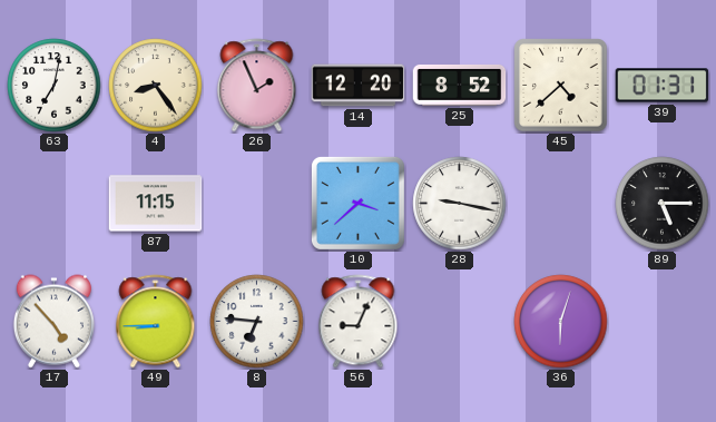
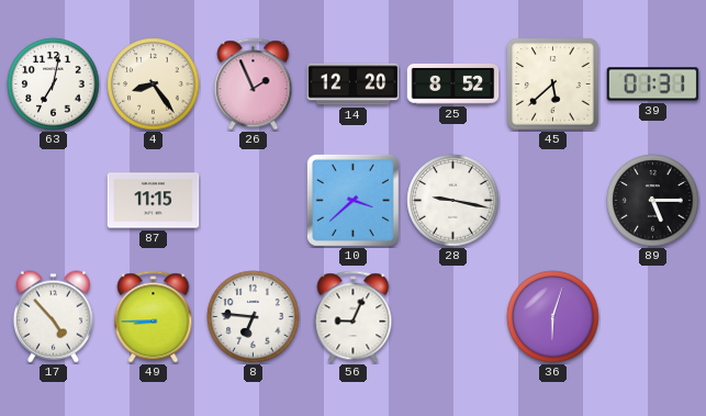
45: 4:38 -> 5:38
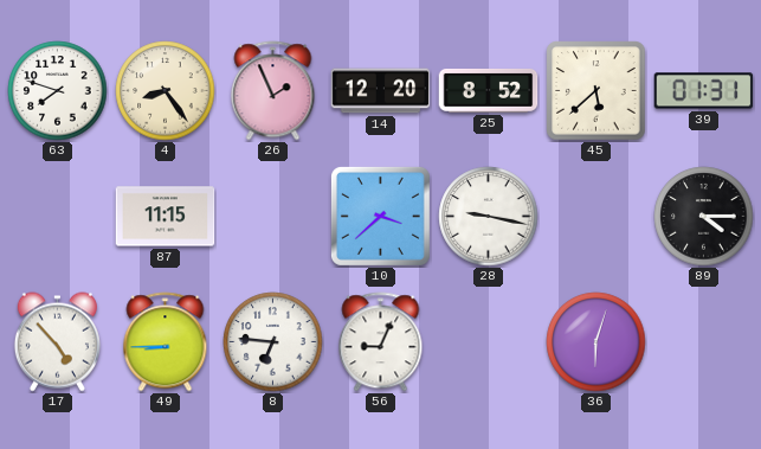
63: 7:02 -> 7:48
89: 5:15 -> 4:15
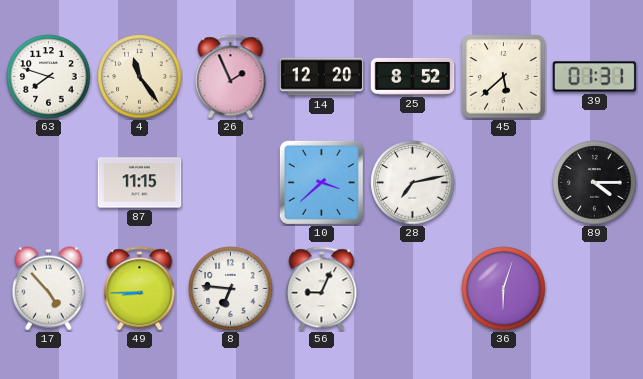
4: 8:24 -> 11:24
28: 9:17 -> 7:13
